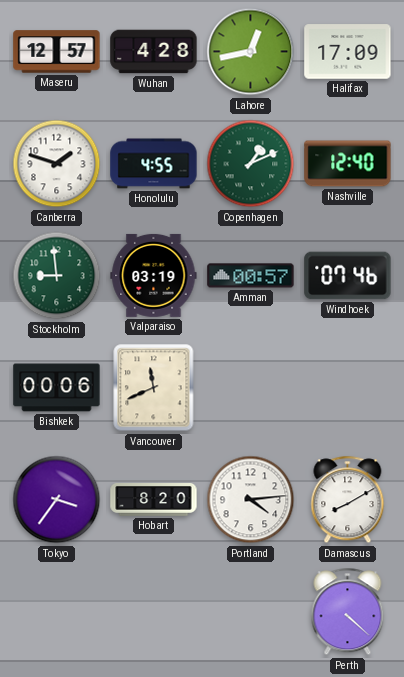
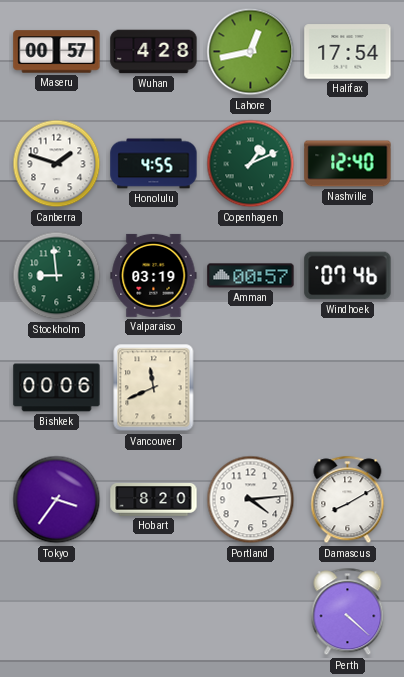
Maseru: 12:57 -> 00:57
Halifax: 17:09 -> 17:54
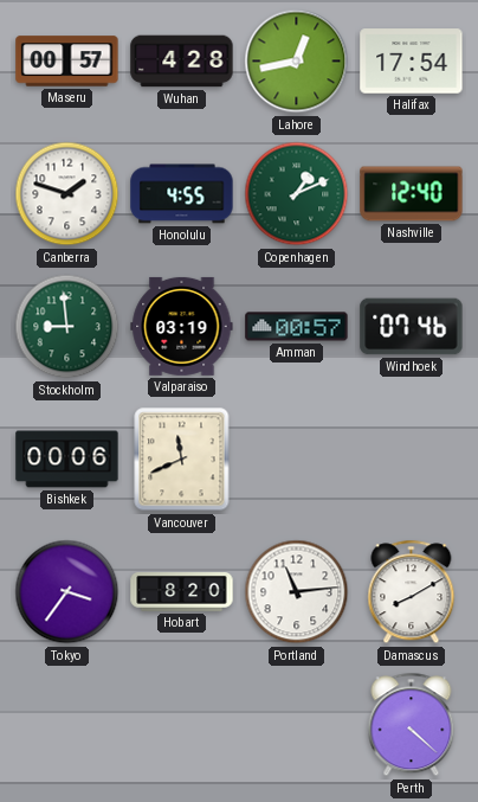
Portland: 4:14 -> 11:14
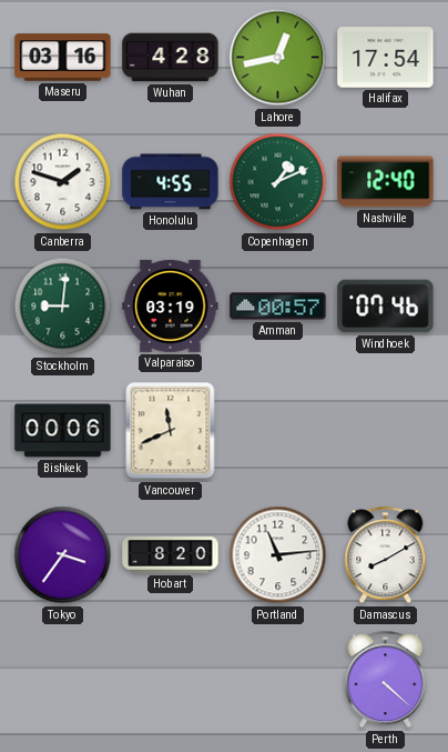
Maseru: 00:57 -> 03:16
Stockholm: 8:59 -> 9:01
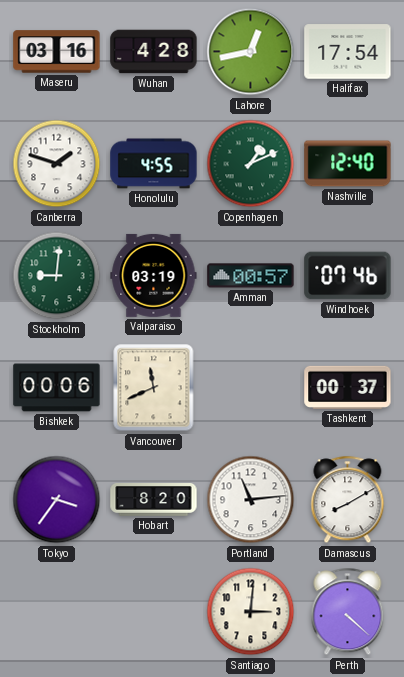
Tashkent: none -> 00:37
Santiago: none -> 3:01
